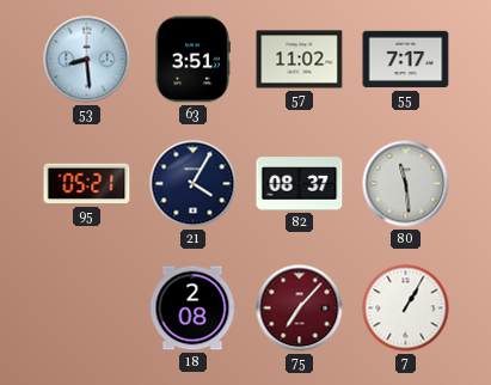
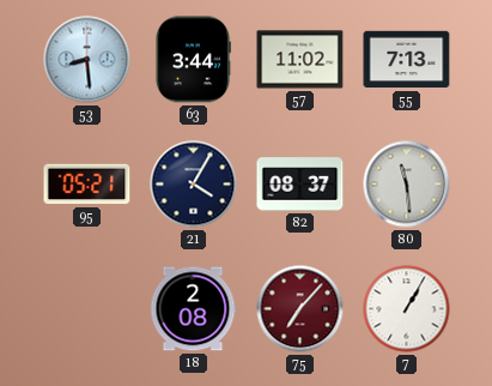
63: 3:51 -> 3:44
55: 7:17 -> 7:13
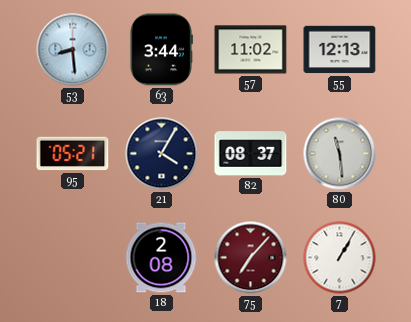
55: 7:13 -> 12:13
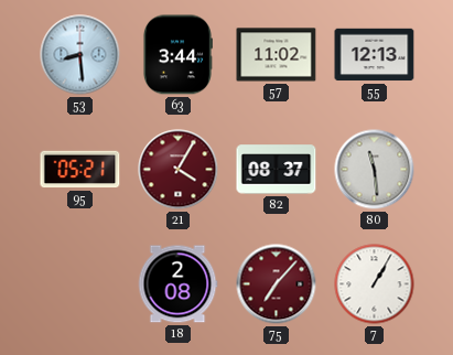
21 dial: navy -> burgundy
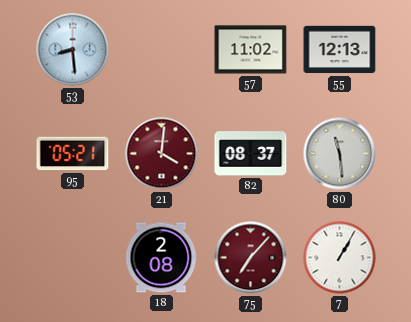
63: 3:44 -> none
21: 4:05 -> 4:01
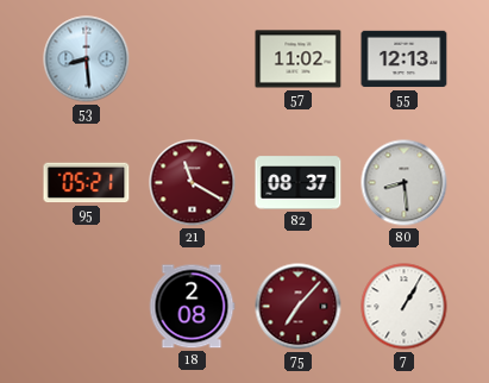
21: 4:01 -> 11:20
80: 11:29 -> 8:29
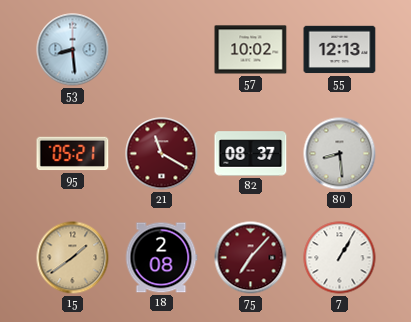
57: 11:02 -> 10:02
15: none -> 1:39
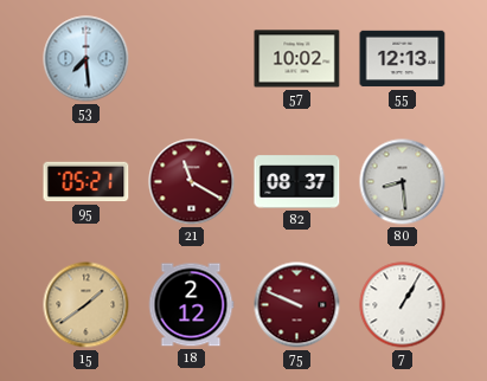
53: 8:29 -> 7:29
18: 2:08 -> 2:12
75: 7:07 -> 9:49
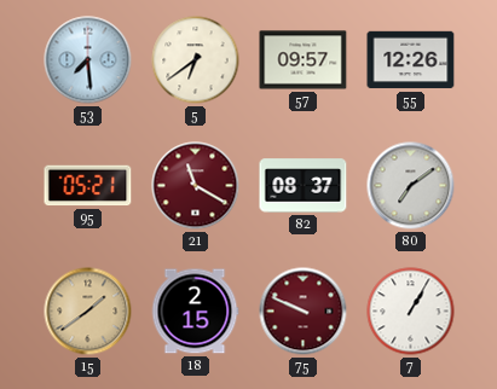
5: none -> 6:39
57: 10:02 -> 09:57
55: 12:13 -> 12:26
80: 8:29 -> 7:09
18: 2:12 -> 2:15
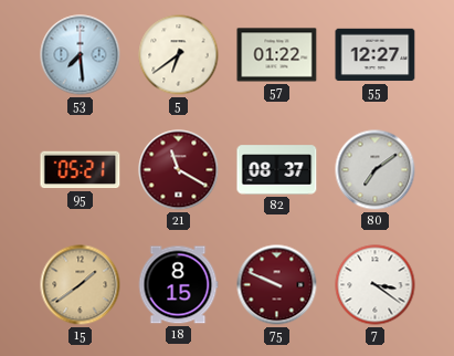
57: 09:57 -> 01:22
55: 12:26 -> 12:27
18: 2:15 -> 8:15
7: 1:05 -> 3:21
